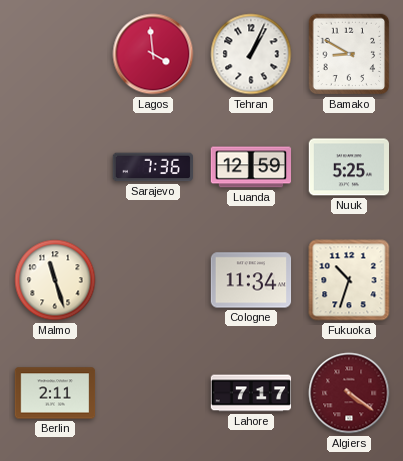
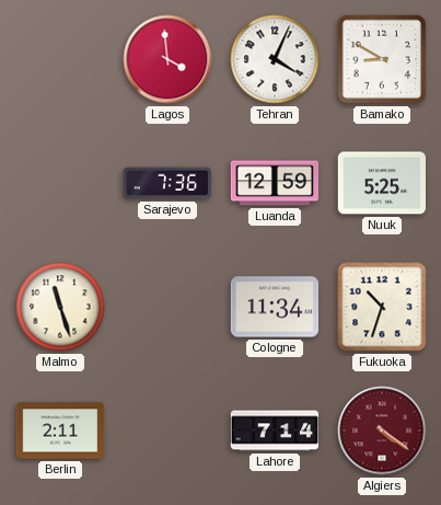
Tehran: 1:04 -> 4:04
Lahore: 7:17 -> 7:14
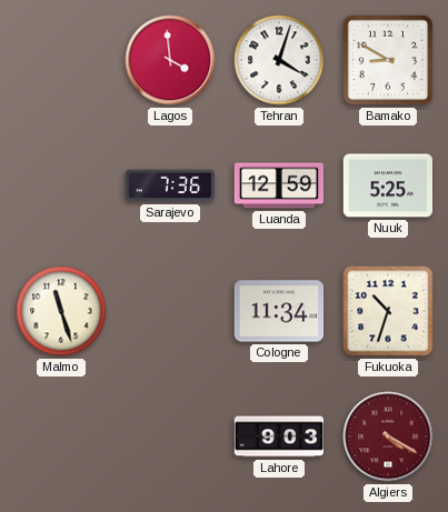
Tehran: 4:04 -> 4:03
Berlin: 2:11 -> none
Lahore: 7:14 -> 9:03
Algiers: 4:21 -> 4:20
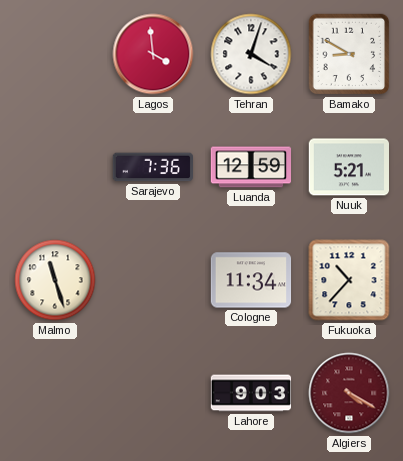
Nuuk: 5:25 -> 5:21
Fukuoka: 10:33 -> 10:37
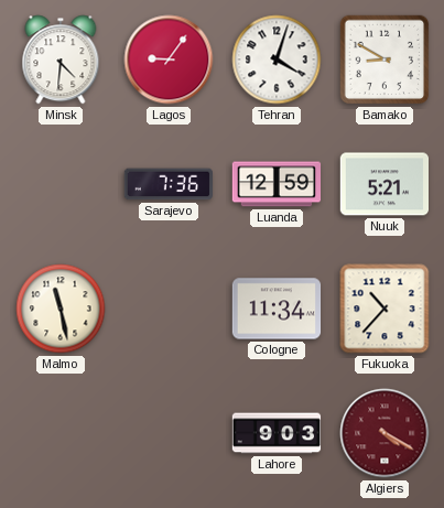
Minsk: none -> 4:31
Lagos: 3:59 -> 9:06
Malmo: 11:27 -> 11:28
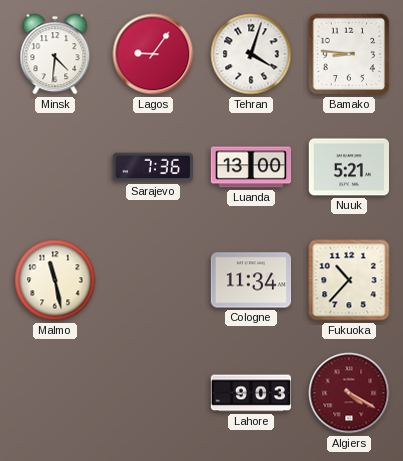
Bamako: 8:50 -> 8:46
Luanda: 12:59 -> 13:00
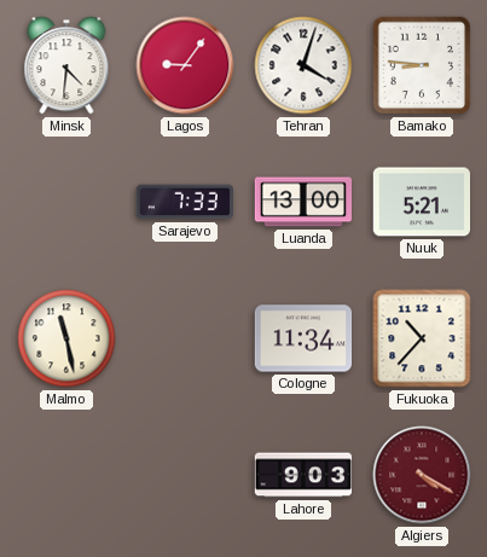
Sarajevo: 7:36 -> 7:33
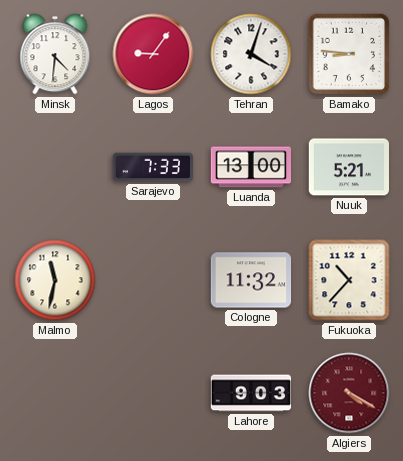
Malmo: 11:28 -> 11:32
Cologne: 11:34 -> 11:32
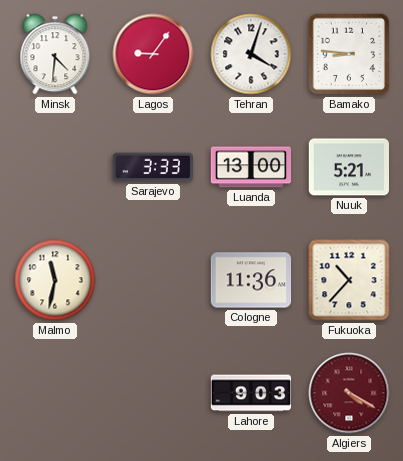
Sarajevo: 7:33 -> 3:33
Cologne: 11:32 -> 11:36
